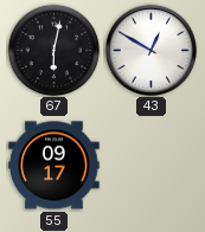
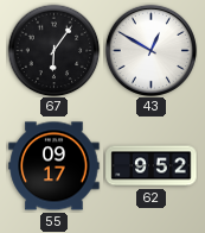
67: 6:02 -> 6:06
62: none -> 9:52
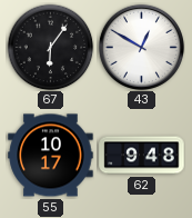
55: 09:17 -> 10:17
62: 9:52 -> 9:48
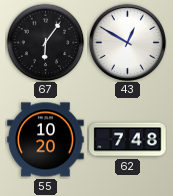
55: 10:17 -> 10:20
62: 9:48 -> 7:48
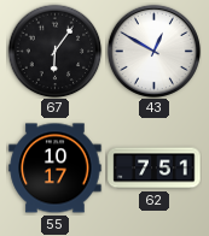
55: 10:20 -> 10:17
62: 7:48 -> 7:51
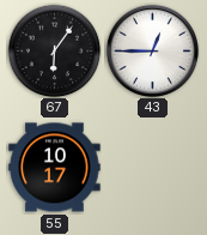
43: 12:50 -> 12:45
62: 7:51 -> none
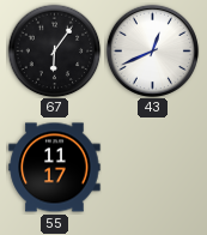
43: 12:45 -> 12:41
55: 10:17 -> 11:17
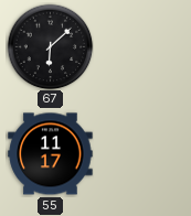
67: 6:06 -> 6:08
43: 12:41 -> none
